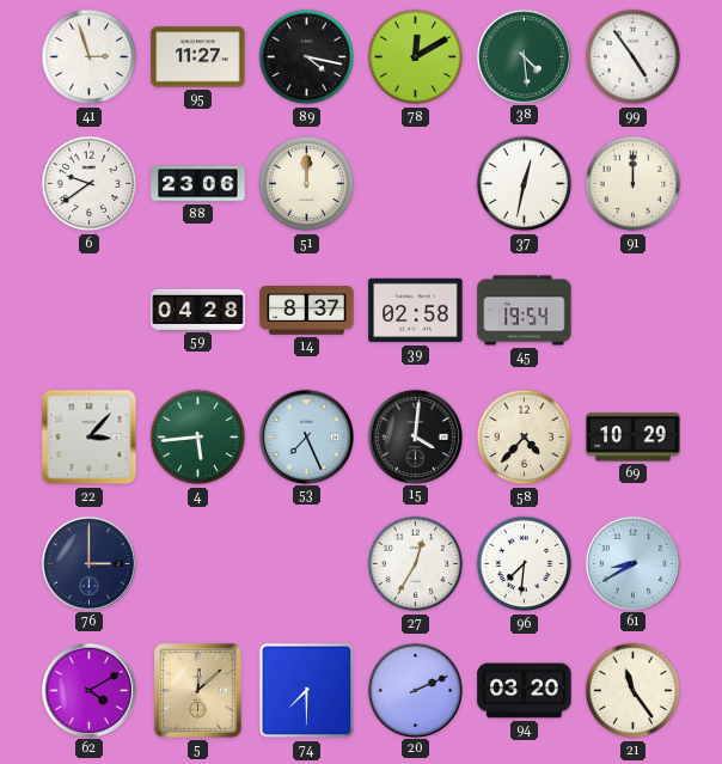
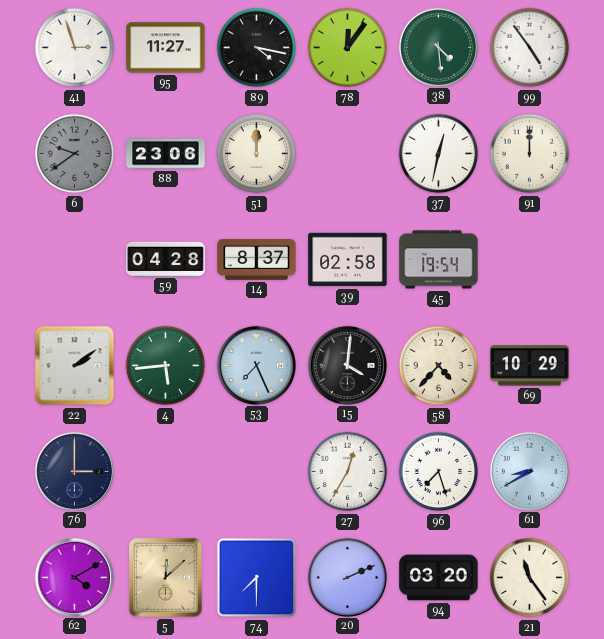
78: 12:10 -> 12:06
6 dial: white -> grey
22: 3:07 -> 2:09
96: 7:31 -> 7:27
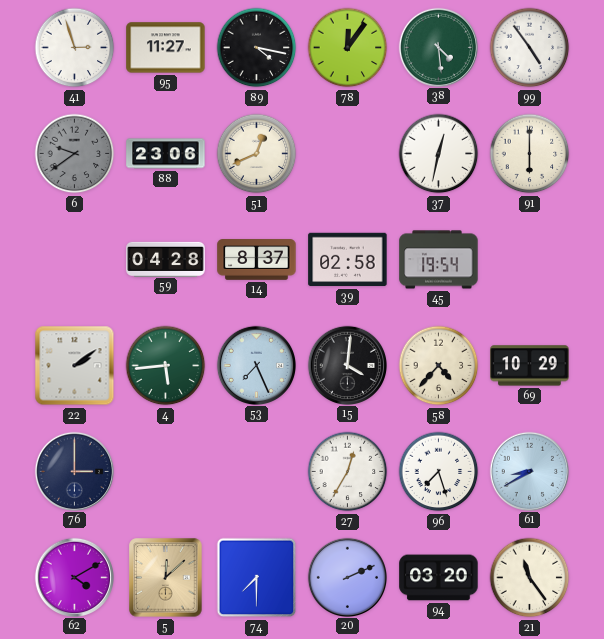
51: 12:00 -> 12:41
91: 12:00 -> 6:00
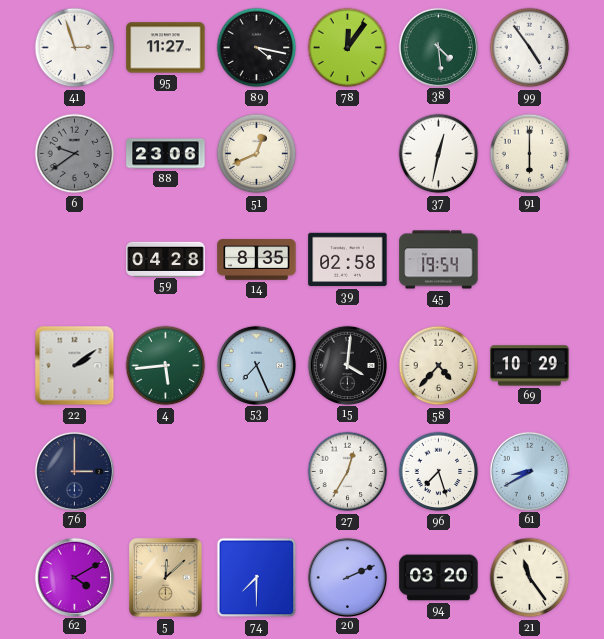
14: 8:37 -> 8:35
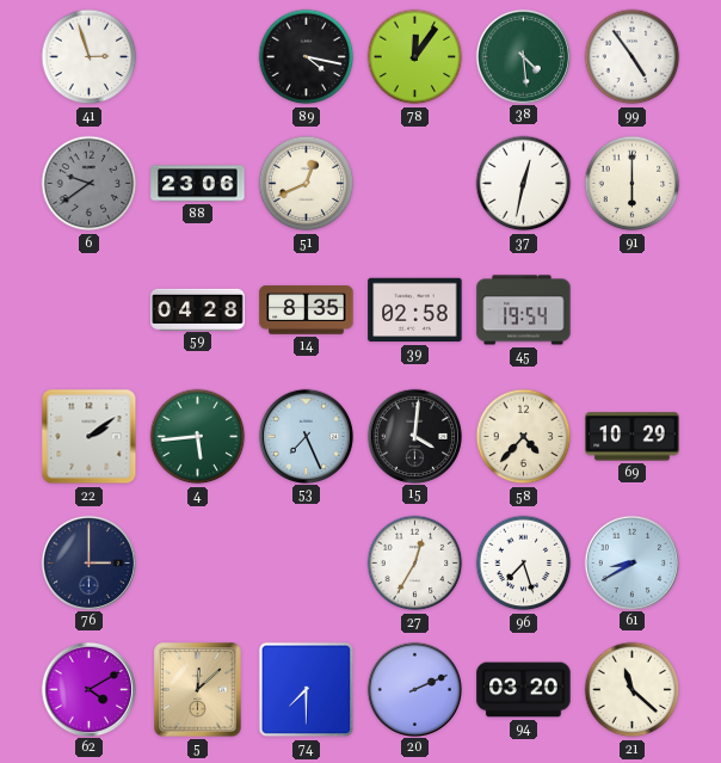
95: 11:27 -> none
21: 11:24 -> 11:22
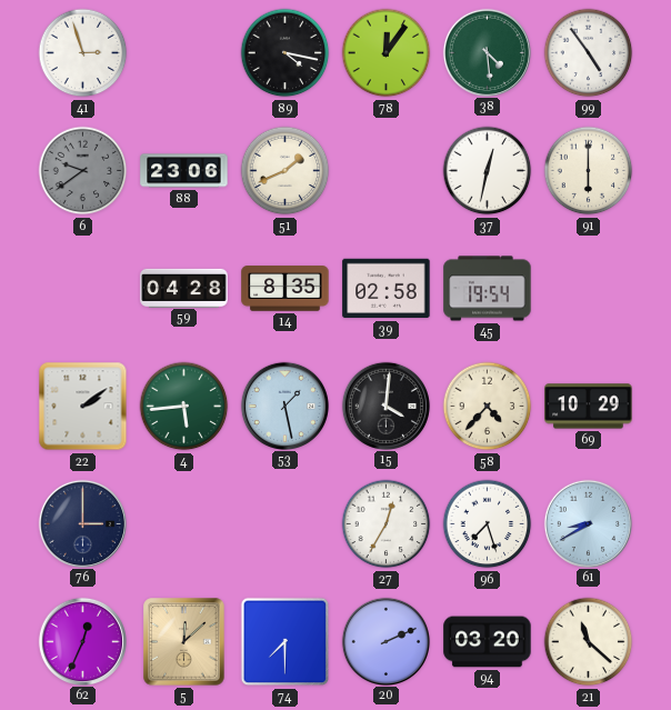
51: 12:41 -> 1:41
53: 7:26 -> 1:28
62: 4:10 -> 12:34
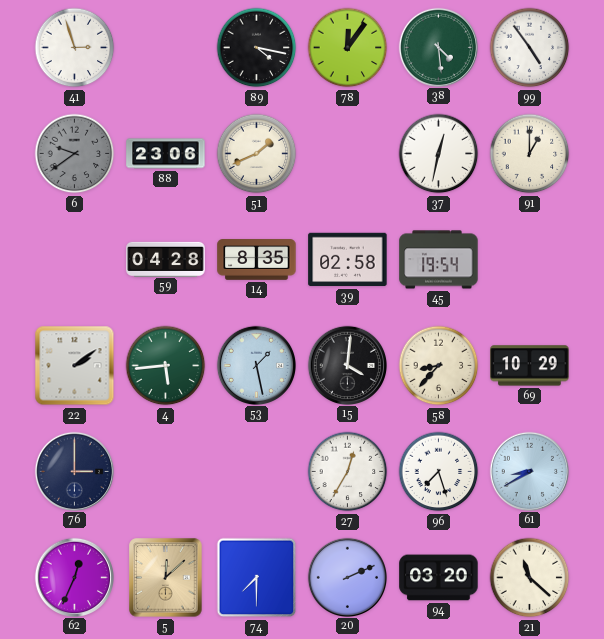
91: 6:00 -> 1:00
58: 4:37 -> 8:37
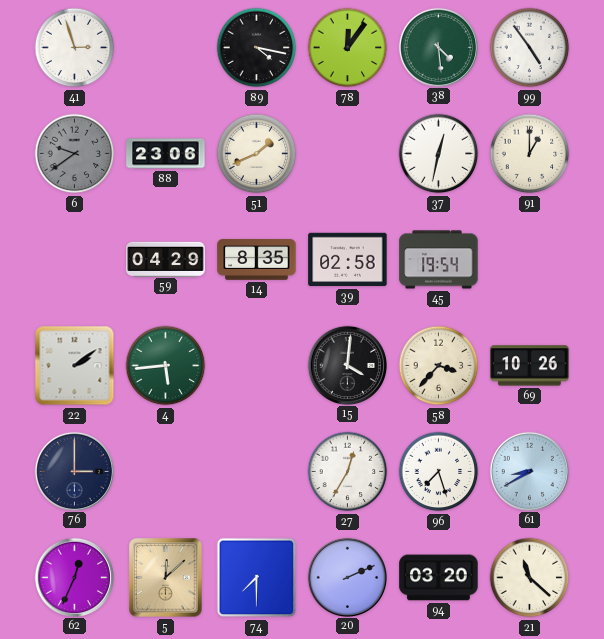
59: 04:28 -> 04:29
53: 1:28 -> none
58: 8:37 -> 3:37
69: 10:29 -> 10:26
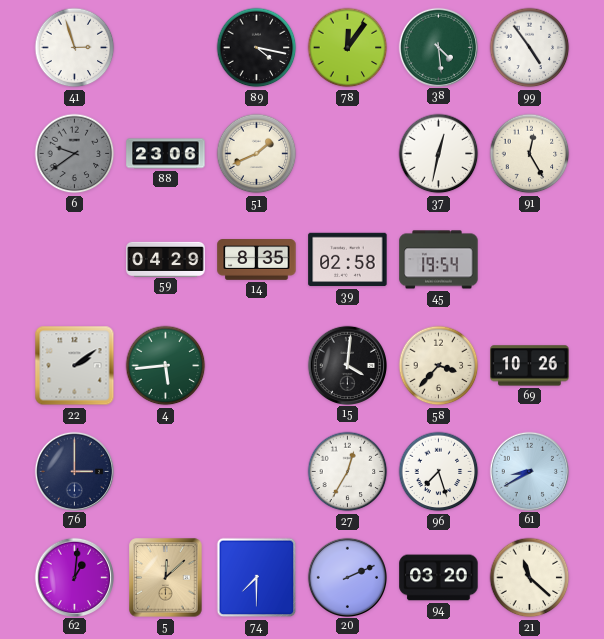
91: 1:00 -> 12:25
62: 12:34 -> 1:01
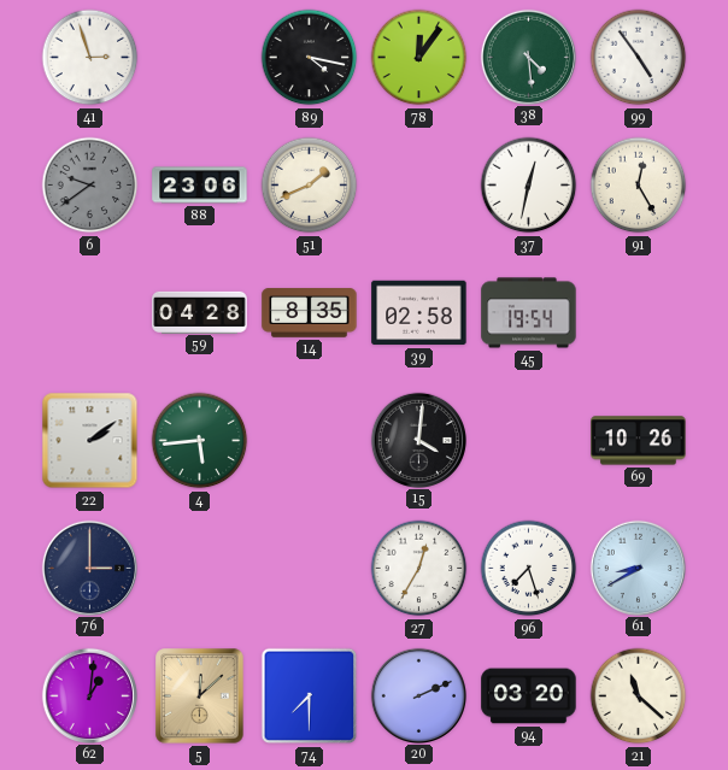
59: 04:29 -> 04:28
58: 3:37 -> none
